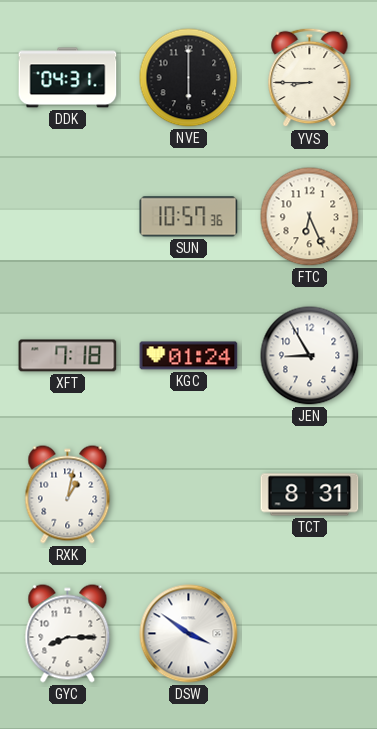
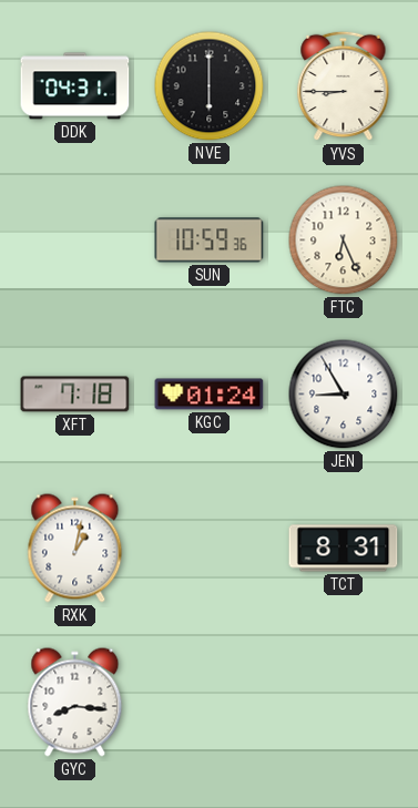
SUN: 10:57 -> 10:59
GYC: 8:15 -> 8:16
DSW: 3:51 -> none
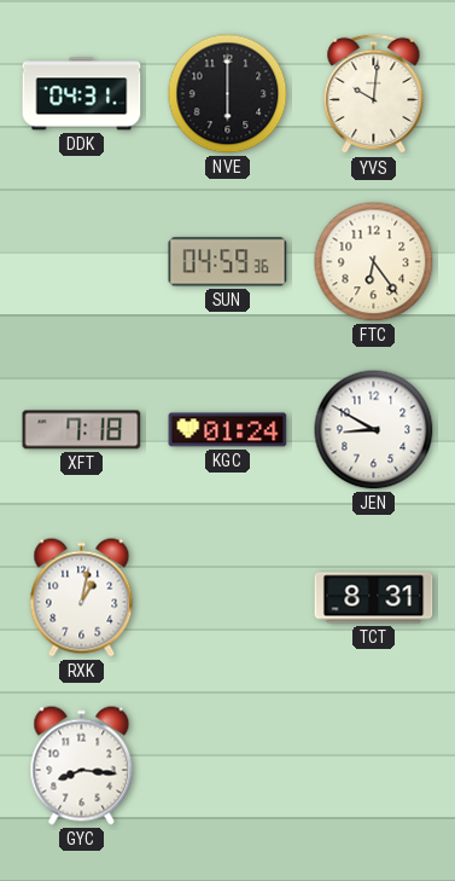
YVS: 8:45 -> 10:01
SUN: 10:59 -> 04:59
FTC: 6:26 -> 6:24
JEN: 8:55 -> 8:50
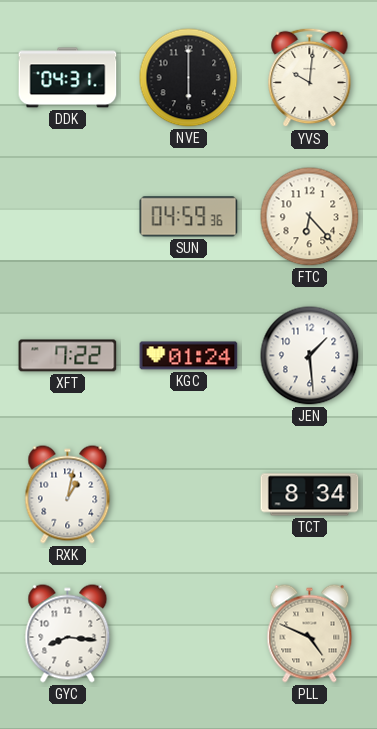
FTC: 6:24 -> 6:23
XFT: 7:18 -> 7:22
JEN: 8:50 -> 1:29
TCT: 8:31 -> 8:34
PLL: none -> 4:49
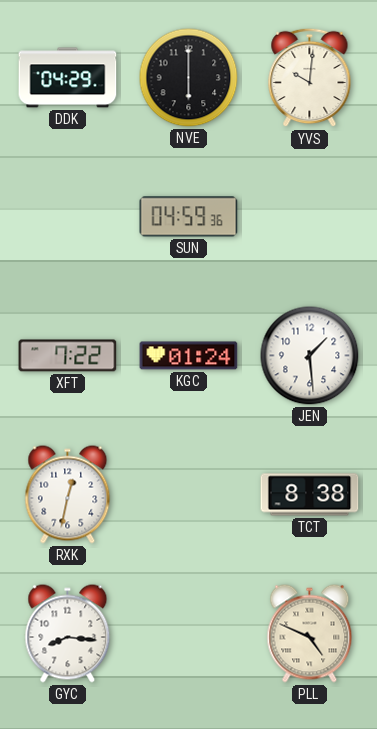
DDK: 04:31 -> 04:29
FTC: 6:23 -> none
RXK: 1:02 -> 12:32
TCT: 8:34 -> 8:38
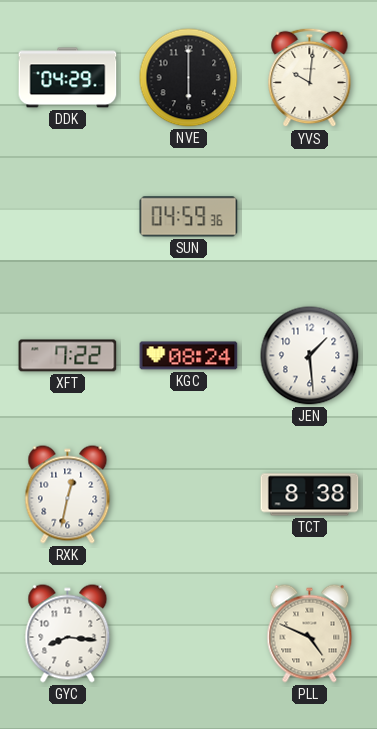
KGC: 01:24 -> 08:24
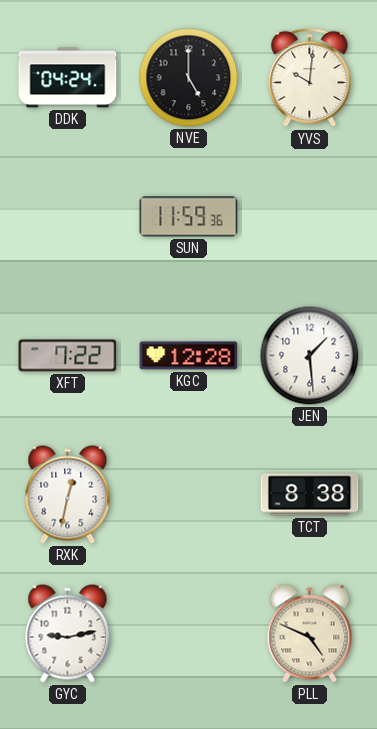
DDK: 04:29 -> 04:24
NVE: 6:00 -> 5:00
SUN: 04:59 -> 11:59
KGC: 08:24 -> 12:28
GYC: 8:16 -> 9:13
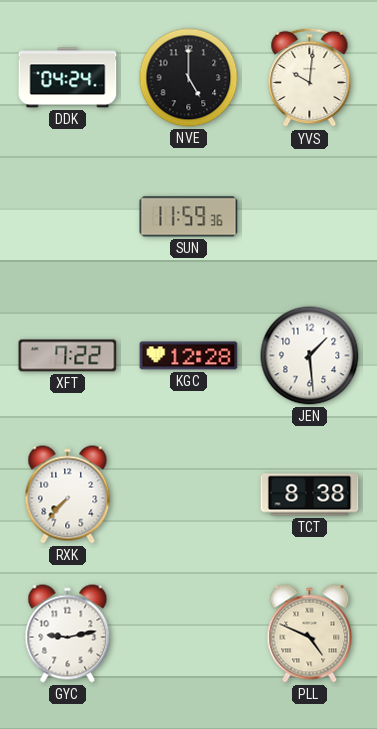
RXK: 12:32 -> 7:37
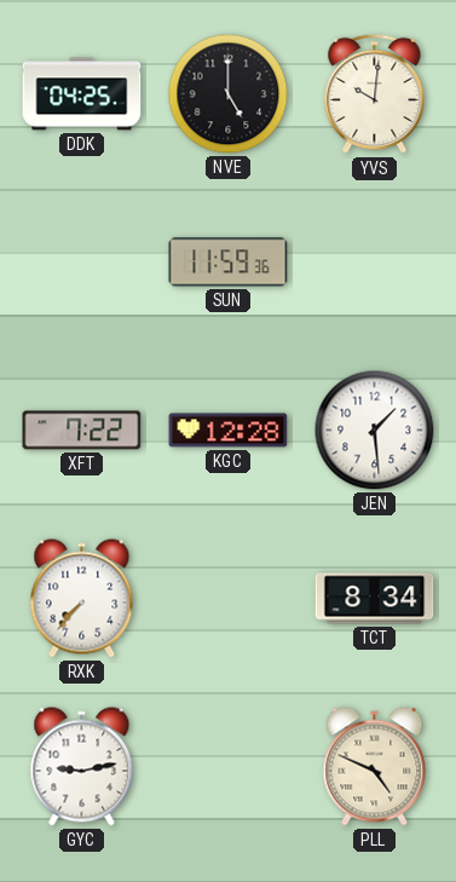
DDK: 04:24 -> 04:25
TCT: 8:38 -> 8:34
